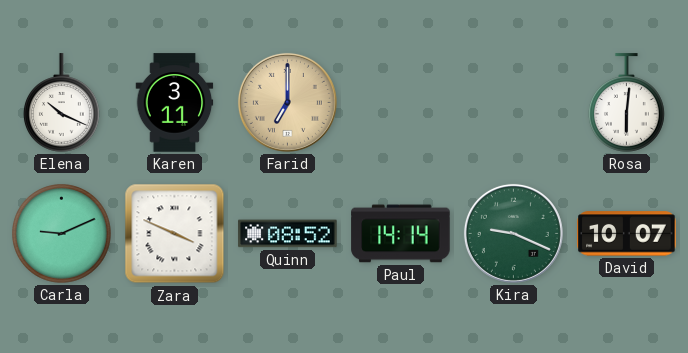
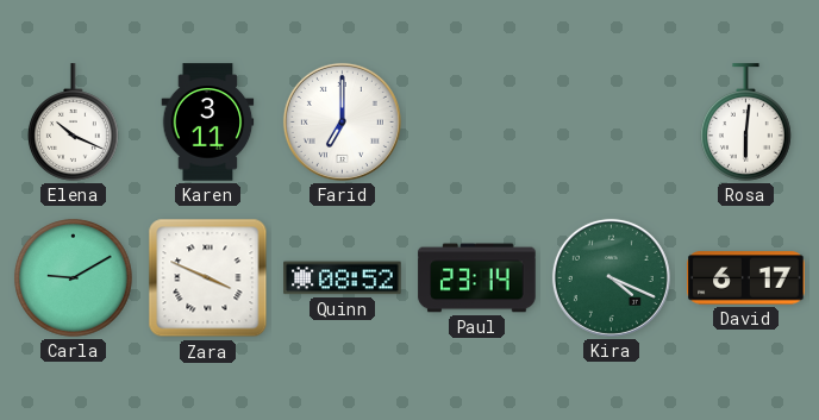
Farid dial: champagne -> white
Carla: 9:11 -> 9:10
Paul: 14:14 -> 23:14
Kira: 9:19 -> 4:19
David: 10:07 -> 6:17
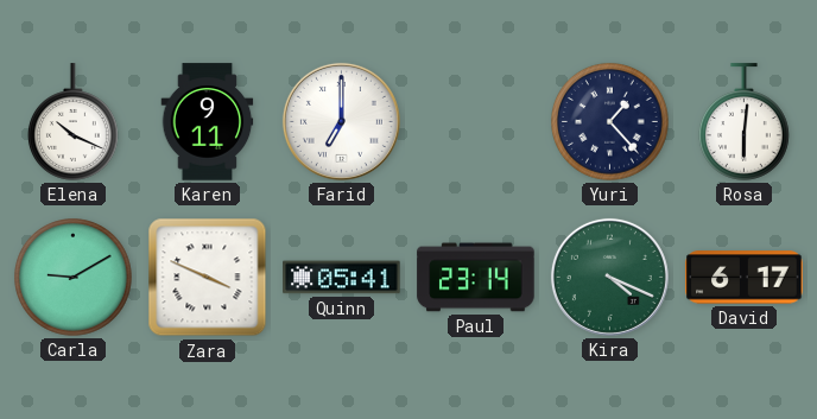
Karen: 3:11 -> 9:11
Yuri: none -> 1:23
Quinn: 08:52 -> 05:41
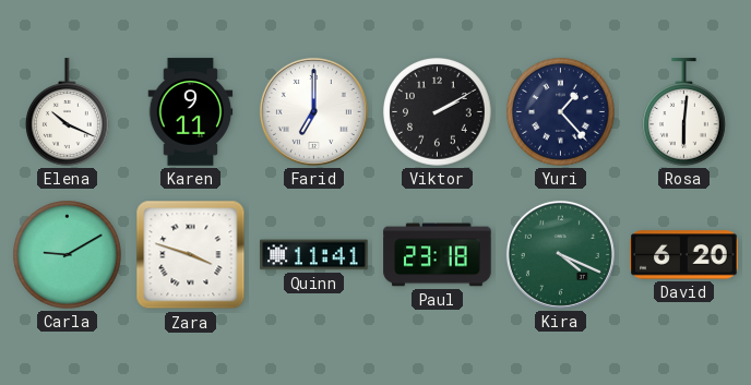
Viktor: none -> 2:10
Zara: 3:49 -> 3:48
Quinn: 05:41 -> 11:41
Paul: 23:14 -> 23:18
David: 6:17 -> 6:20
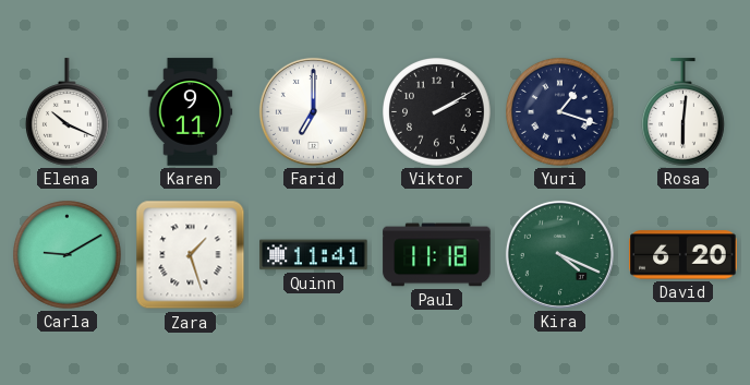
Yuri: 1:23 -> 1:18
Zara: 3:48 -> 1:27
Paul: 23:18 -> 11:18
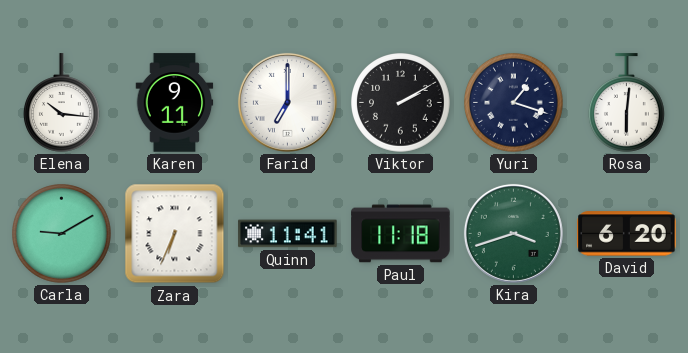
Elena: 10:19 -> 10:16
Zara: 1:27 -> 6:34
Kira: 4:19 -> 3:42
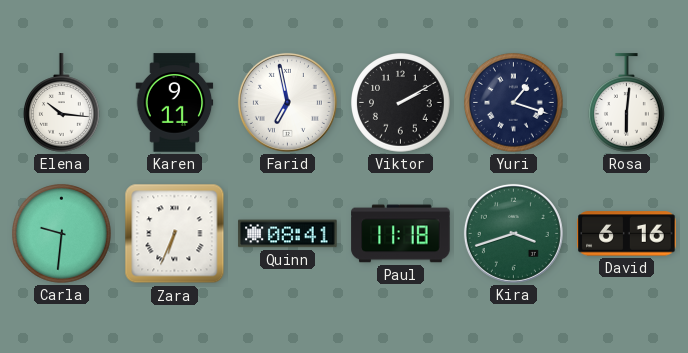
Farid: 7:00 -> 6:58
Carla: 9:10 -> 9:31
Quinn: 11:41 -> 08:41
David: 6:20 -> 6:16
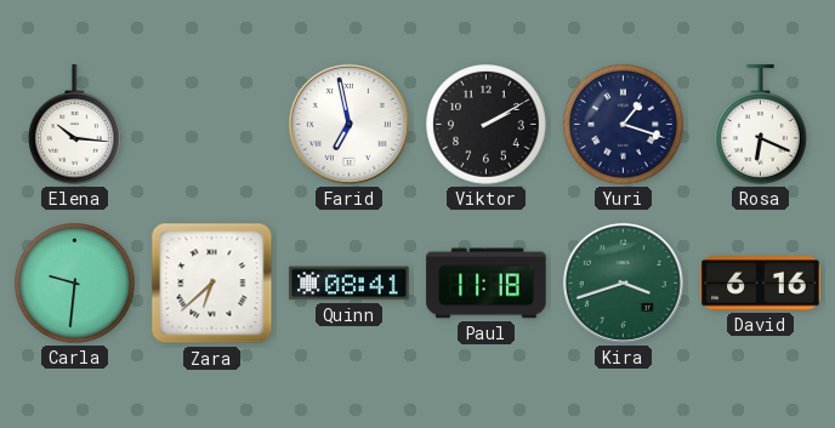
Karen: 9:11 -> none
Rosa: 6:01 -> 6:19
Zara: 6:34 -> 6:38
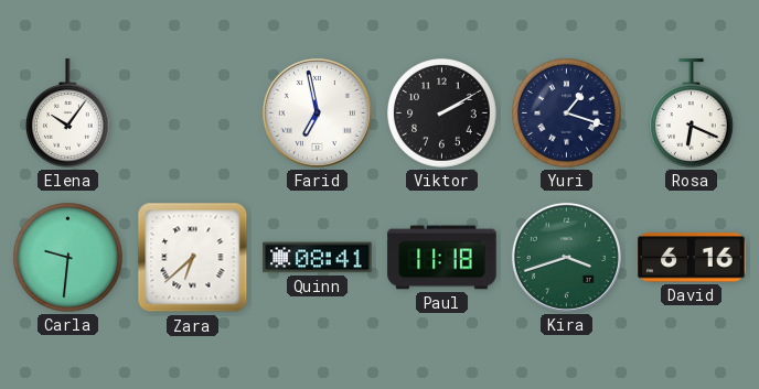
Elena: 10:16 -> 10:06
